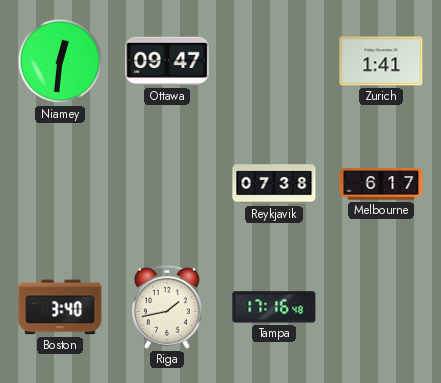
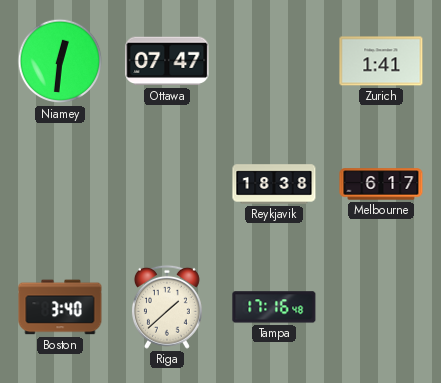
Ottawa: 09:47 -> 07:47
Reykjavik: 07:38 -> 18:38
Riga: 1:43 -> 1:38
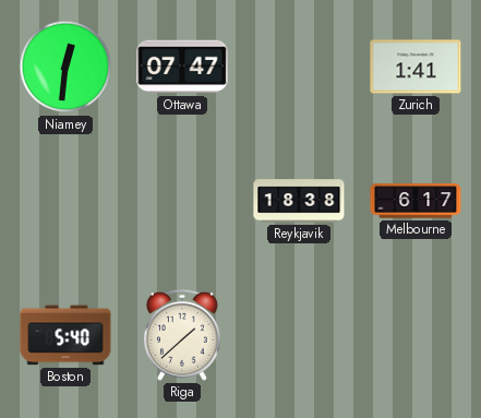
Boston: 3:40 -> 5:40
Tampa: 17:16 -> none
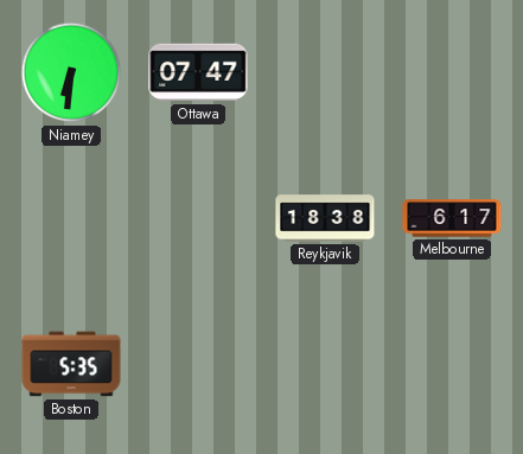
Niamey: 12:31 -> 6:31
Zurich: 1:41 -> none
Boston: 5:40 -> 5:35
Riga: 1:38 -> none
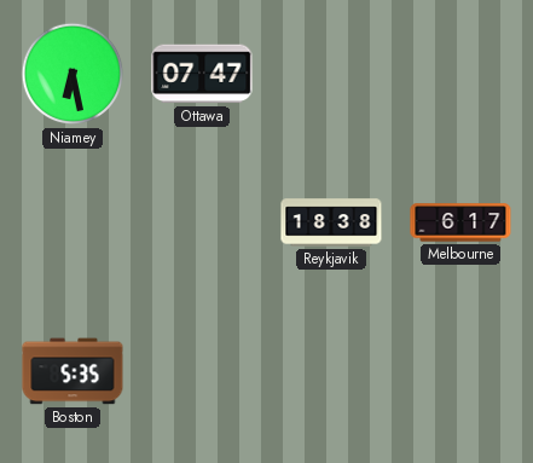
Niamey: 6:31 -> 6:28
